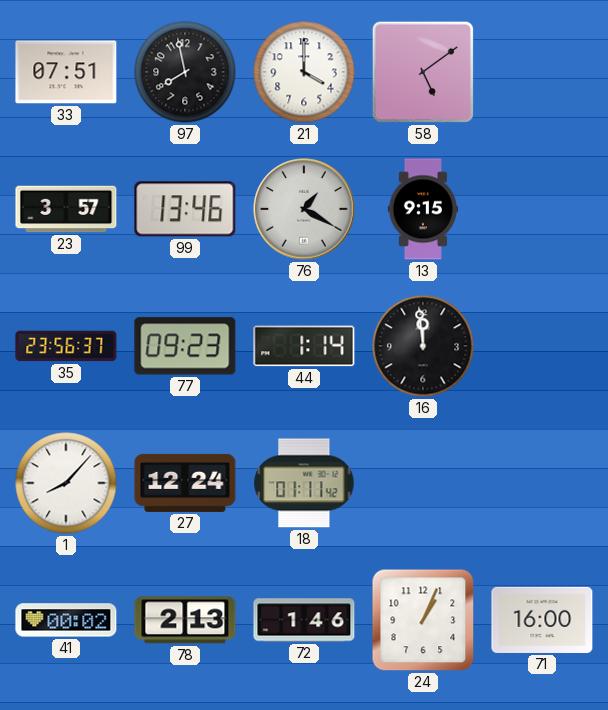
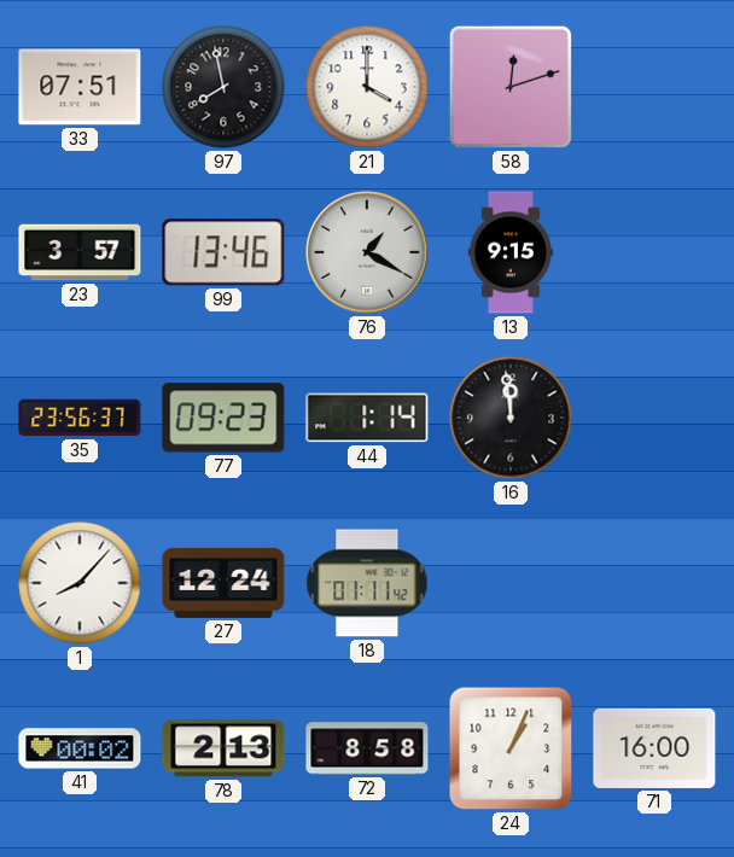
58: 5:09 -> 12:12
72: 1:46 -> 8:58
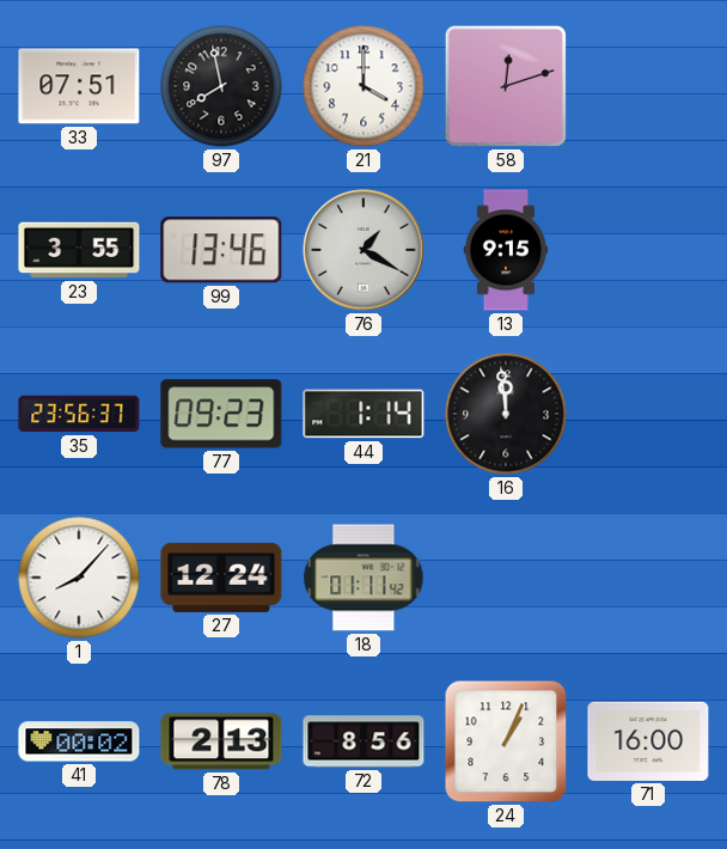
23: 3:57 -> 3:55
72: 8:58 -> 8:56
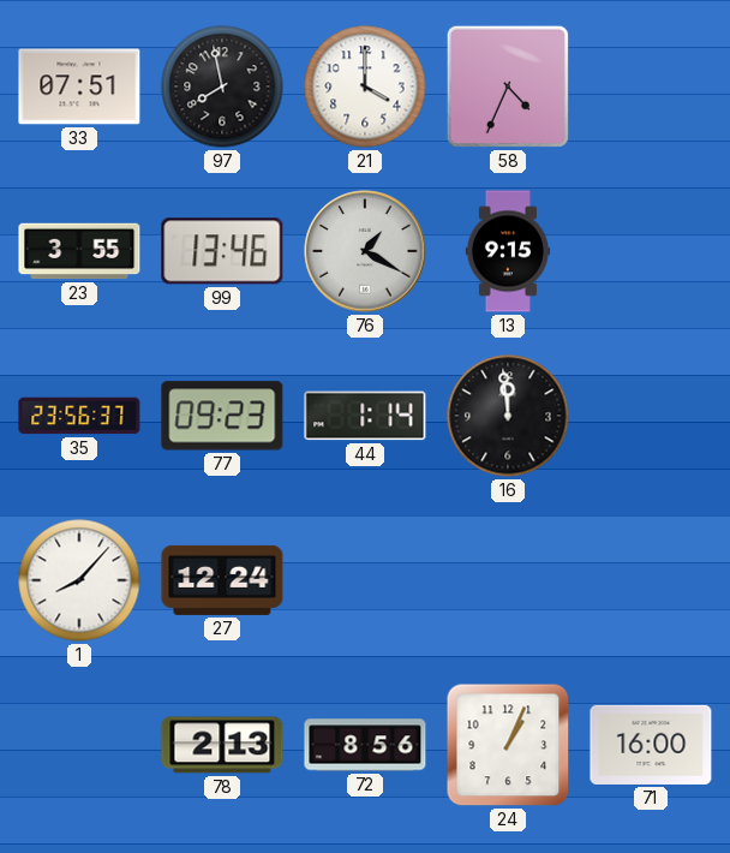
58: 12:12 -> 4:34
18: 01:11 -> none
41: 00:02 -> none
